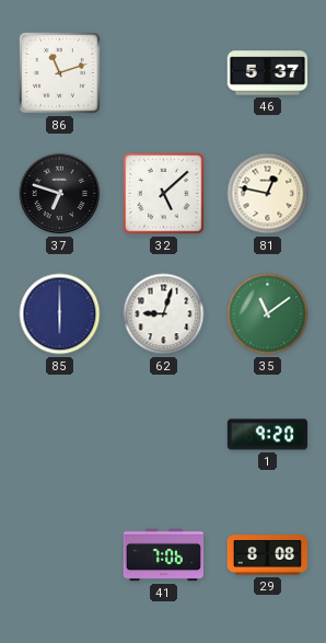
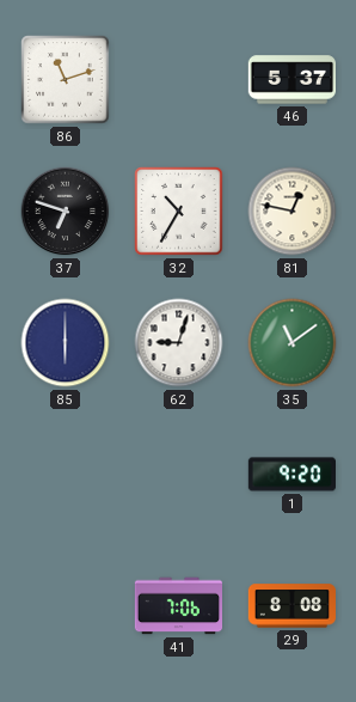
32: 5:08 -> 10:35
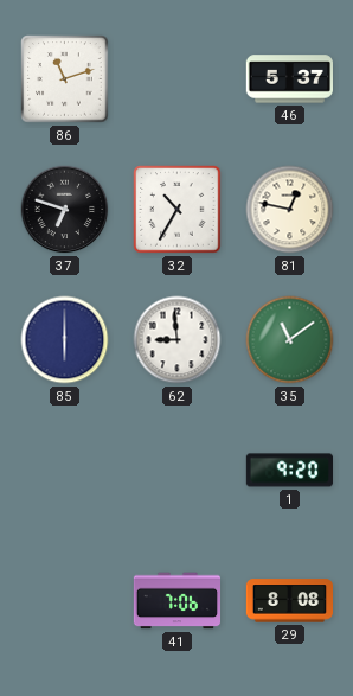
62: 9:03 -> 8:59
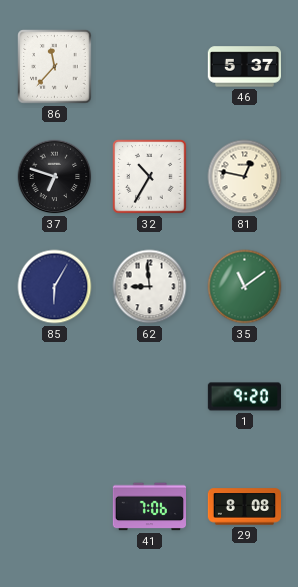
86: 11:12 -> 11:37
85: 6:00 -> 6:05
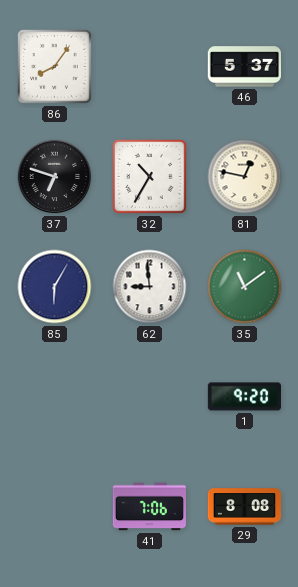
86: 11:37 -> 8:06
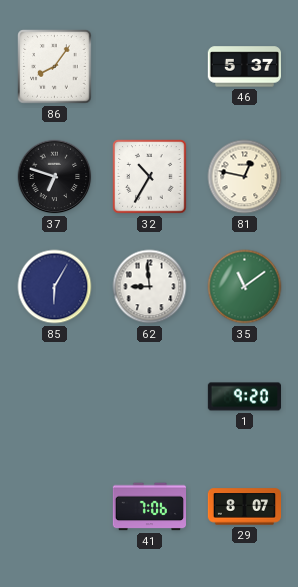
29: 8:08 -> 8:07
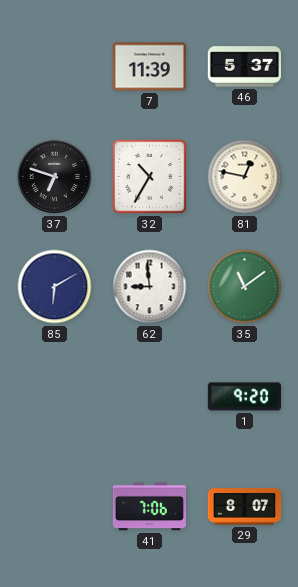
86: 8:06 -> none
7: none -> 11:39
85: 6:05 -> 6:10
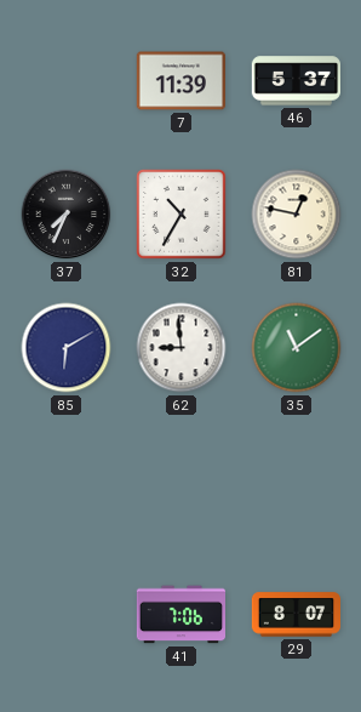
37: 6:48 -> 7:34
1: 9:20 -> none
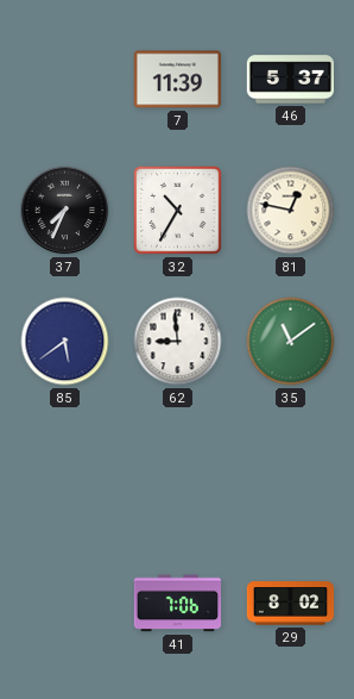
85: 6:10 -> 5:39
29: 8:07 -> 8:02
